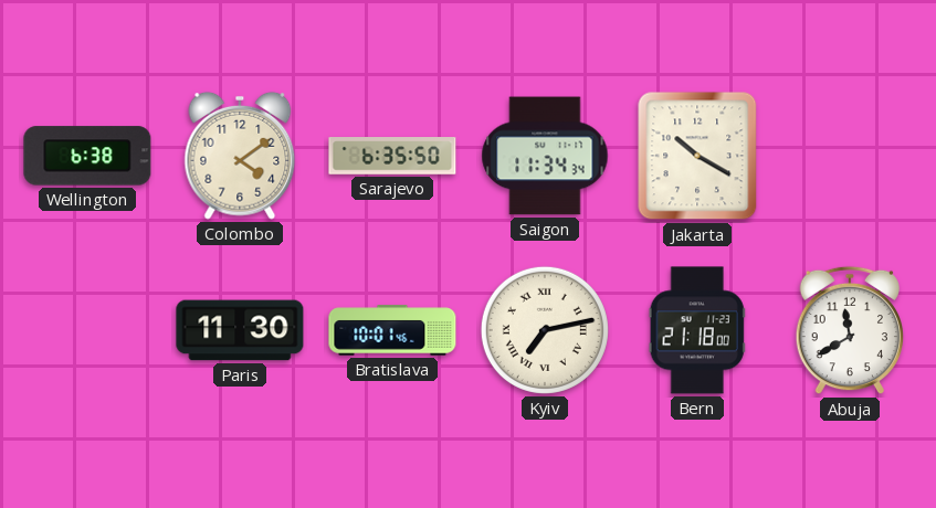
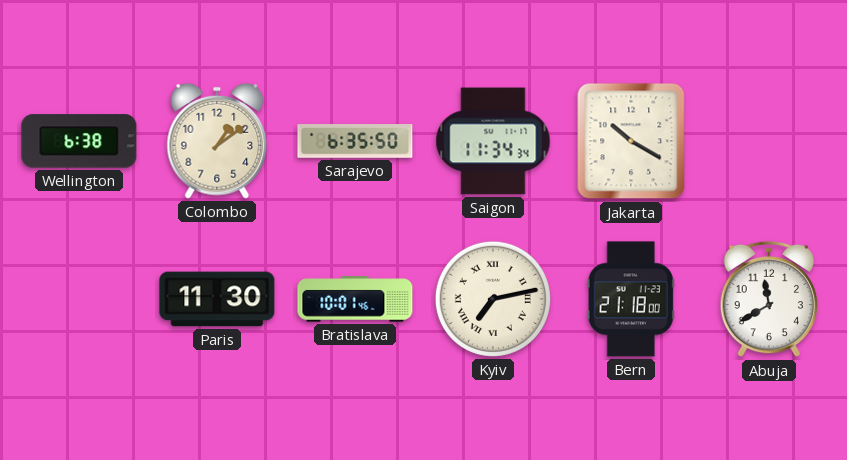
Colombo: 4:09 -> 1:09
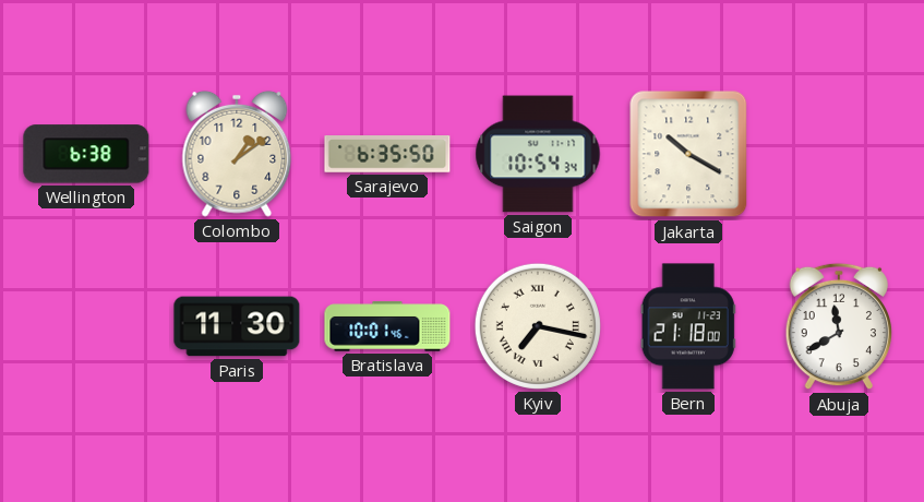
Saigon: 11:34 -> 10:54
Kyiv: 7:13 -> 7:17
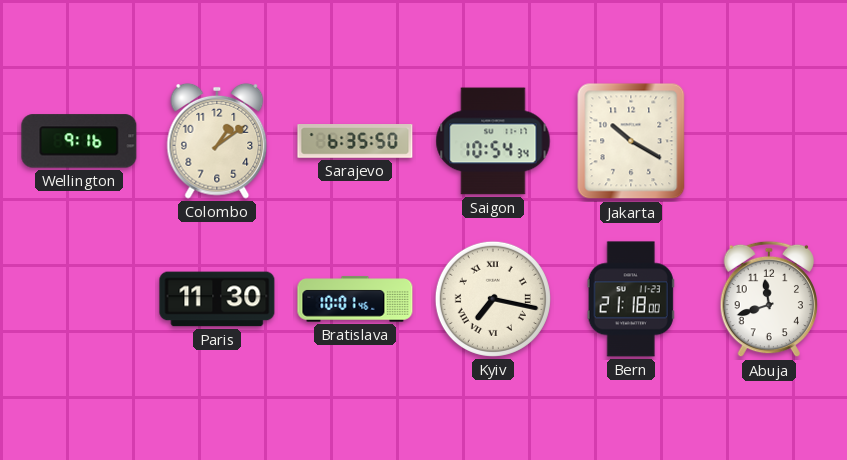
Wellington: 6:38 -> 9:16
Abuja: 11:40 -> 11:42
